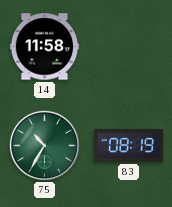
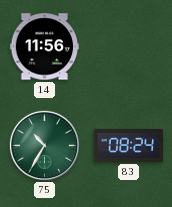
14: 11:58 -> 11:56
83: 08:19 -> 08:24
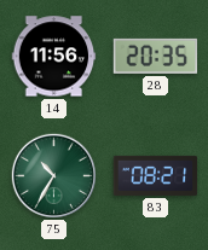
28: none -> 20:35
83: 08:24 -> 08:21
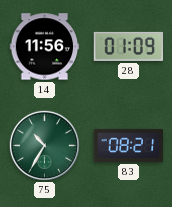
28: 20:35 -> 01:09
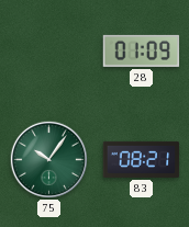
14: 11:56 -> none
75: 10:35 -> 10:06
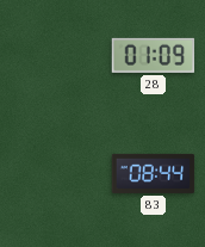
75: 10:06 -> none
83: 08:21 -> 08:44
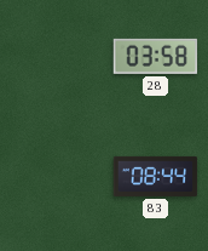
28: 01:09 -> 03:58
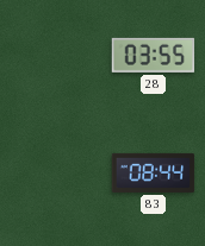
28: 03:58 -> 03:55
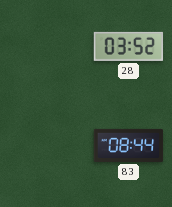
28: 03:55 -> 03:52
